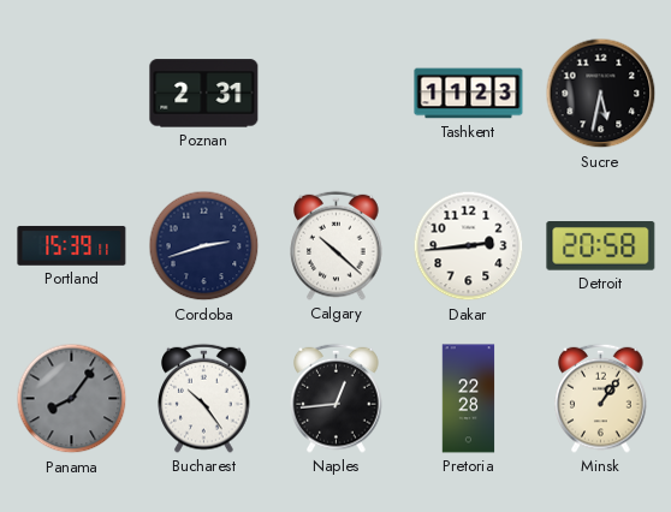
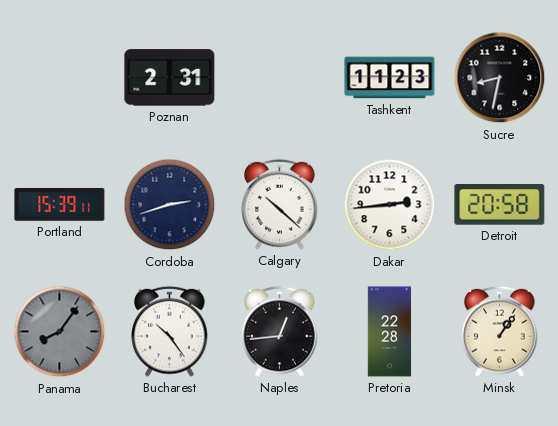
Sucre: 5:32 -> 8:32
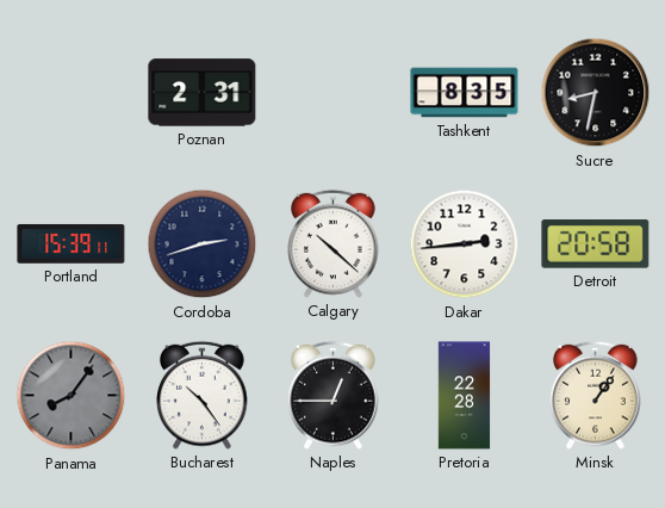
Tashkent: 11:23 -> 8:35
Naples: 12:44 -> 12:45
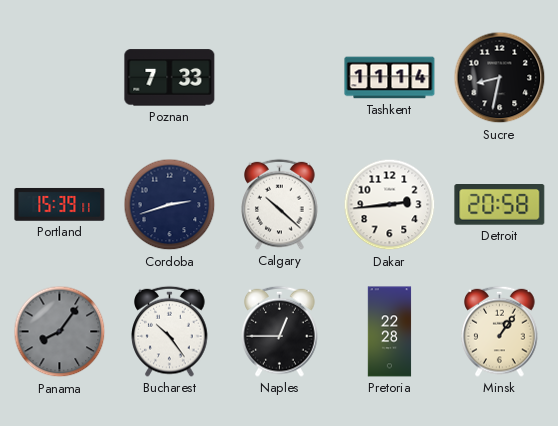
Poznan: 2:31 -> 7:33
Tashkent: 8:35 -> 11:14
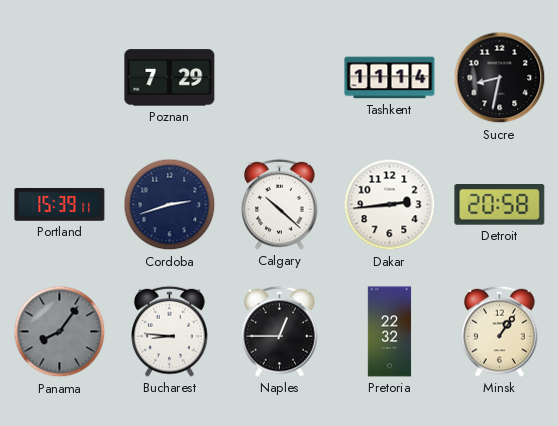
Poznan: 7:33 -> 7:29
Bucharest: 10:24 -> 8:46
Pretoria: 22:28 -> 22:32
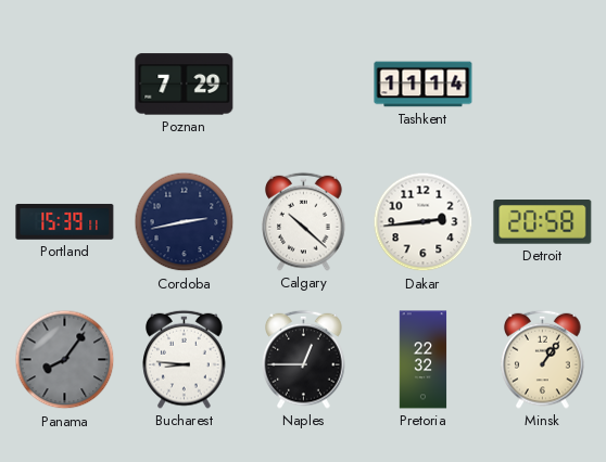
Sucre: 8:32 -> none
Cordoba: 2:42 -> 2:43
